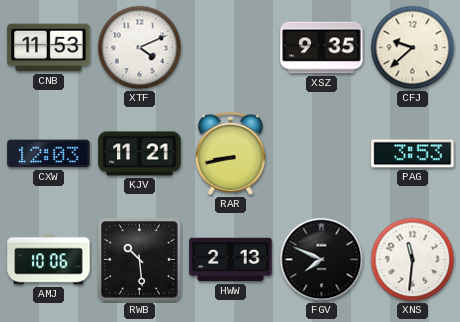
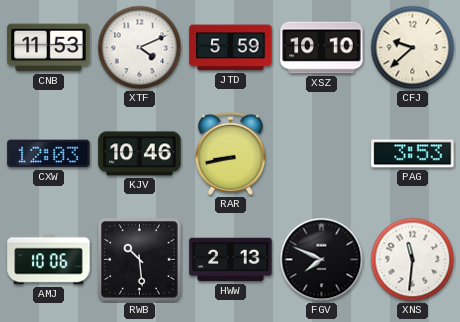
JTD: none -> 5:59
XSZ: 9:35 -> 10:10
KJV: 11:21 -> 10:46
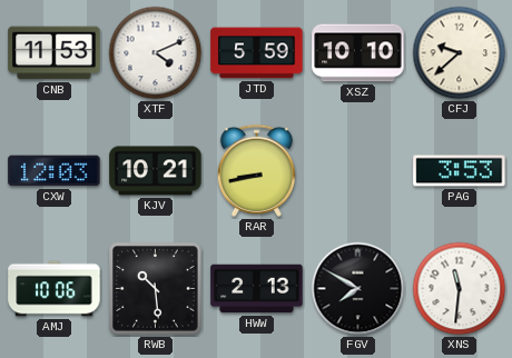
KJV: 10:46 -> 10:21
FGV: 7:49 -> 7:50
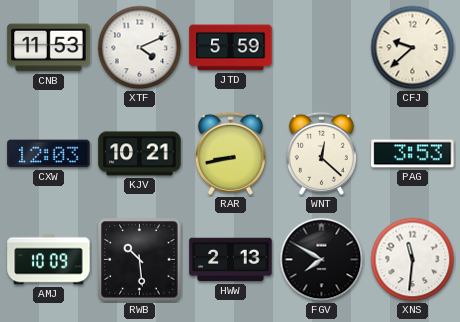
XSZ: 10:10 -> none
WNT: none -> 12:22
AMJ: 10:06 -> 10:09
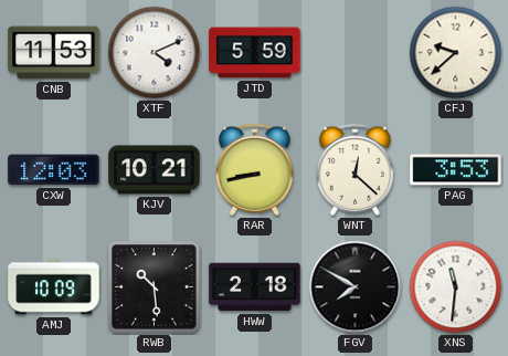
HWW: 2:13 -> 2:18
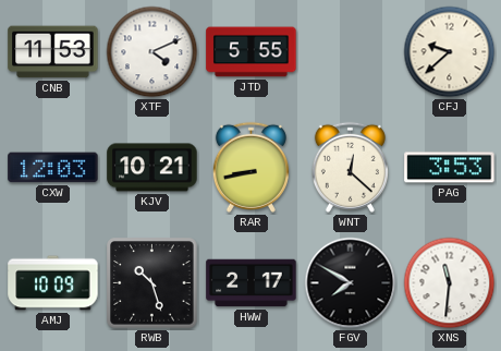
JTD: 5:59 -> 5:55
RWB: 10:29 -> 10:27
HWW: 2:18 -> 2:17
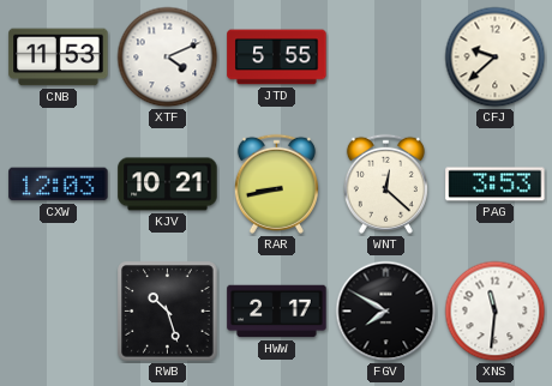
AMJ: 10:09 -> none
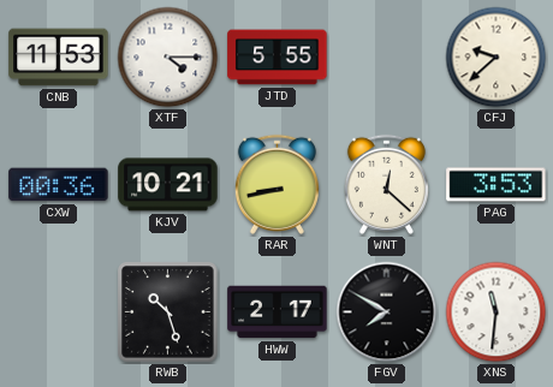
XTF: 4:11 -> 4:15
CXW: 12:03 -> 00:36
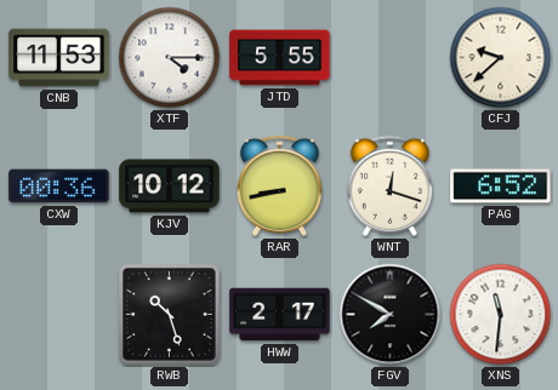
KJV: 10:21 -> 10:12
WNT: 12:22 -> 12:18
PAG: 3:53 -> 6:52
